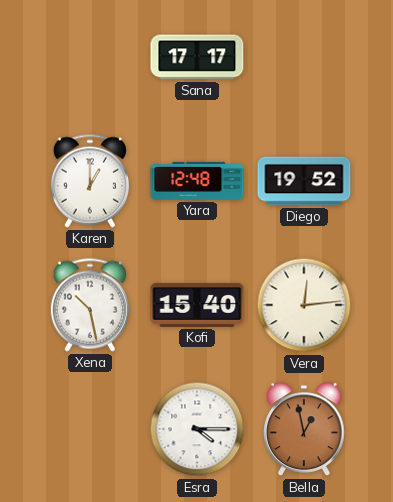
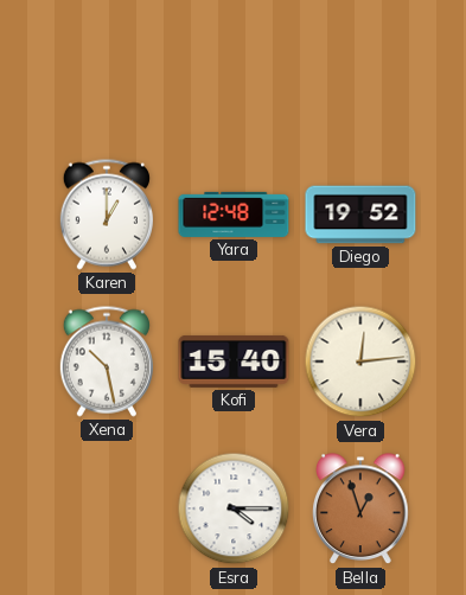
Sana: 17:17 -> none
Bella: 12:58 -> 12:57
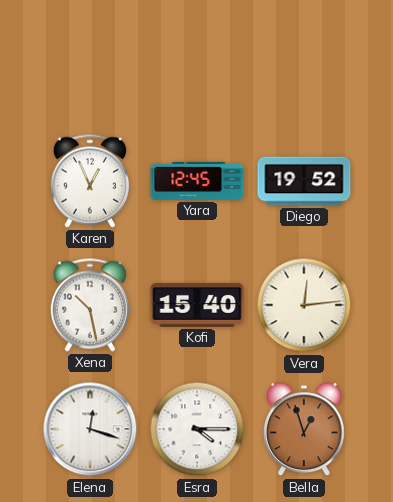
Karen: 1:00 -> 12:56
Yara: 12:48 -> 12:45
Elena: none -> 12:18
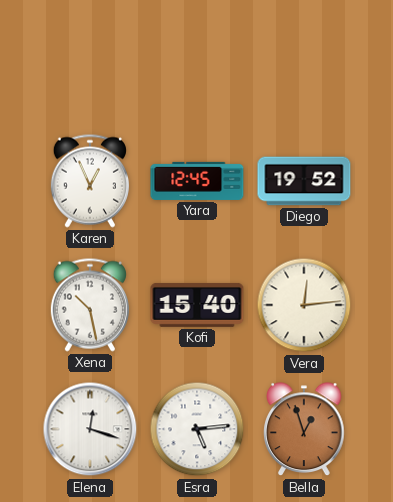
Esra: 4:15 -> 5:14
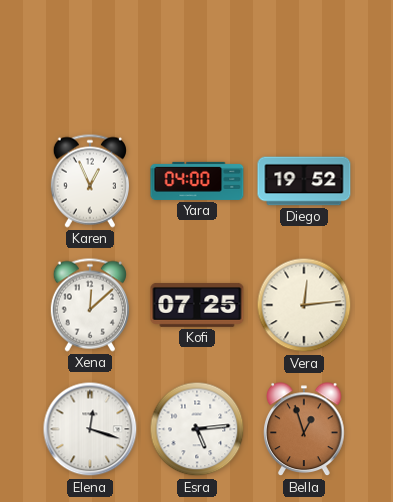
Yara: 12:45 -> 04:00
Xena: 10:28 -> 12:08
Kofi: 15:40 -> 07:25
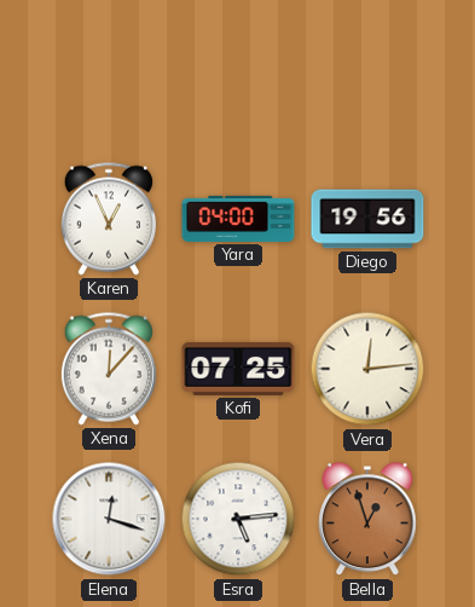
Diego: 19:52 -> 19:56
Xena: 12:08 -> 12:07
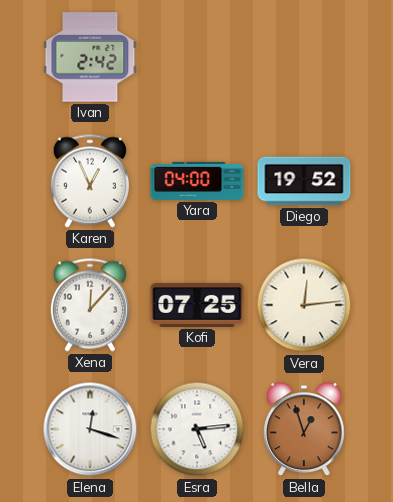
Ivan: none -> 2:42
Diego: 19:56 -> 19:52
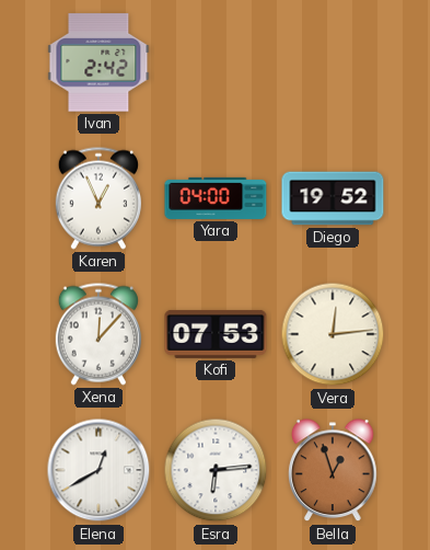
Kofi: 07:25 -> 07:53
Elena: 12:18 -> 12:40
Esra: 5:14 -> 6:14
